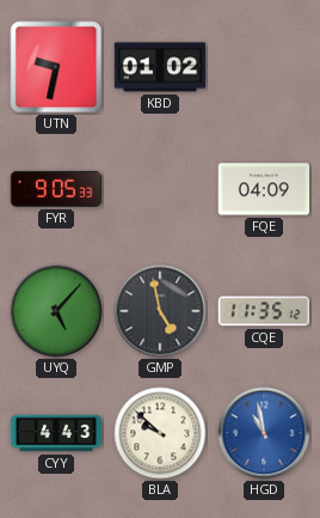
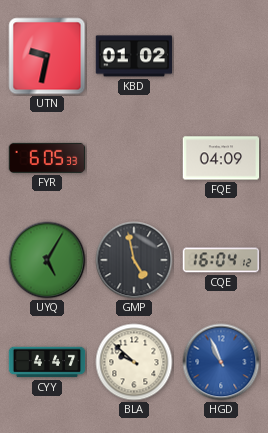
FYR: 9:05 -> 6:05
UYQ: 5:07 -> 5:05
CQE: 11:35 -> 16:04
CYY: 4:43 -> 4:47
HGD: 10:58 -> 10:56
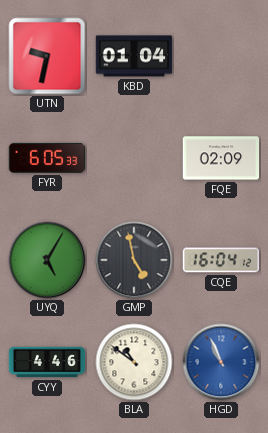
KBD: 01:02 -> 01:04
FQE: 04:09 -> 02:09
CYY: 4:47 -> 4:46
BLA: 9:52 -> 10:51
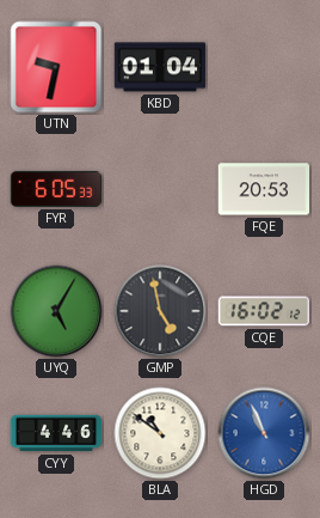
FQE: 02:09 -> 20:53
CQE: 16:04 -> 16:02
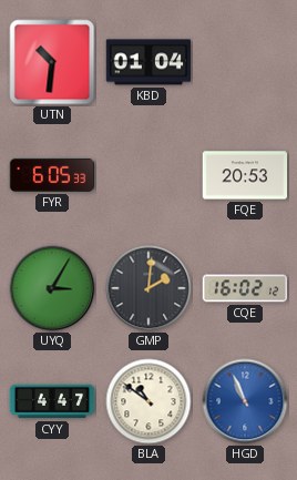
UTN: 9:32 -> 10:31
UYQ: 5:05 -> 3:05
GMP: 4:58 -> 2:01
CYY: 4:46 -> 4:47
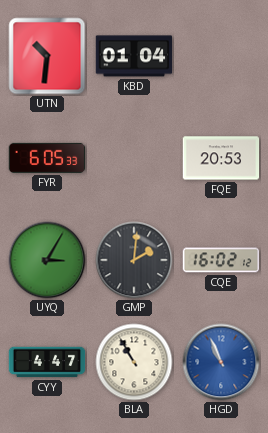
BLA: 10:51 -> 10:55
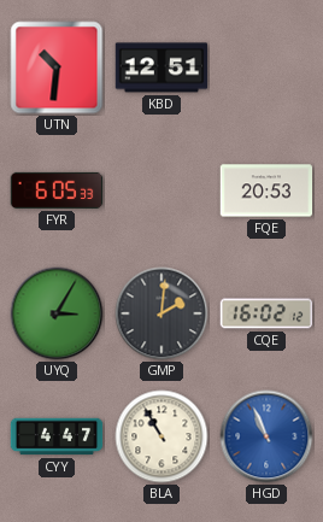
KBD: 01:04 -> 12:51
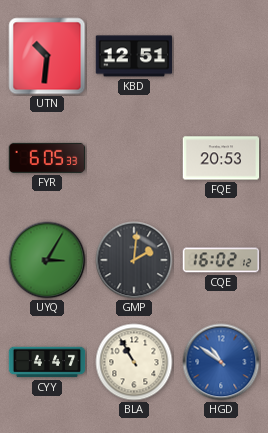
HGD: 10:56 -> 10:51
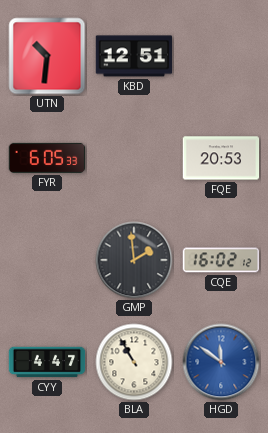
UYQ: 3:05 -> none
GMP: 2:01 -> 1:59
HGD: 10:51 -> 11:51
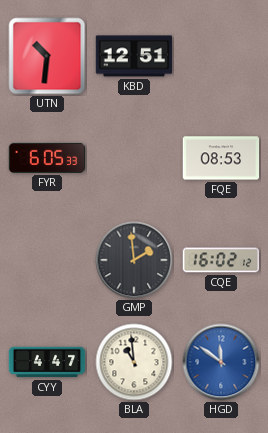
FQE: 20:53 -> 08:53
BLA: 10:55 -> 10:59
